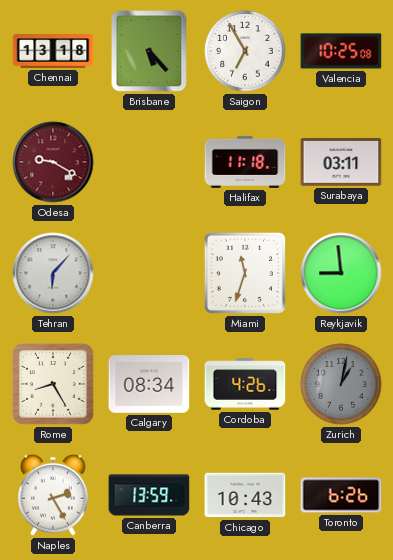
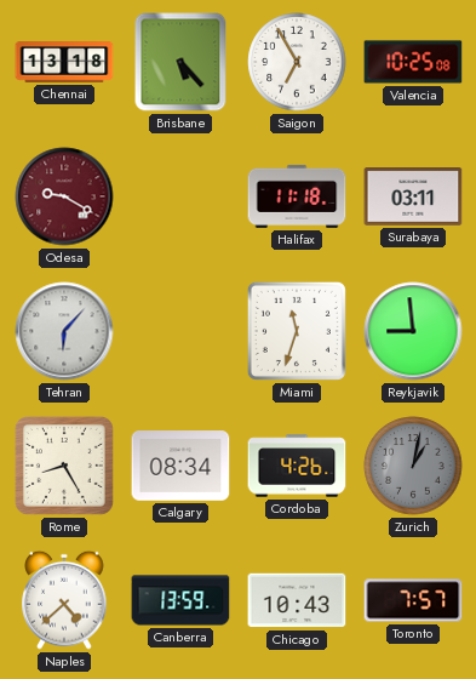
Naples: 2:25 -> 4:38
Toronto: 6:26 -> 7:57
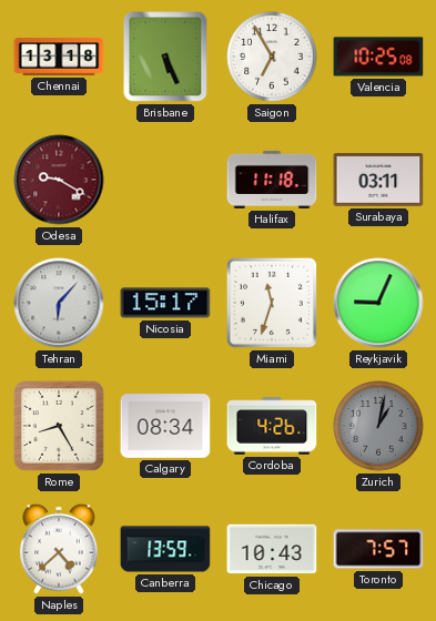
Brisbane: 5:23 -> 5:26
Nicosia: none -> 15:17
Reykjavik: 8:59 -> 9:04
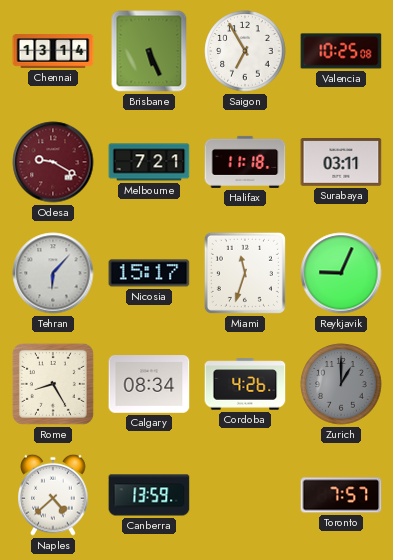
Chennai: 13:18 -> 13:14
Melbourne: none -> 7:21
Zurich: 1:02 -> 1:00
Chicago: 10:43 -> none
